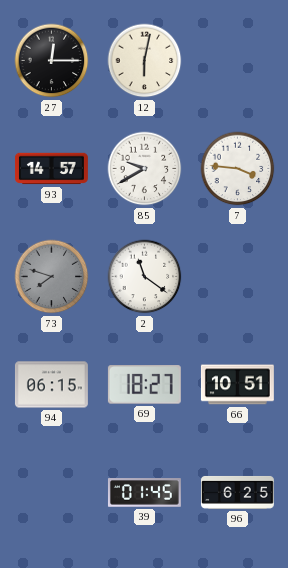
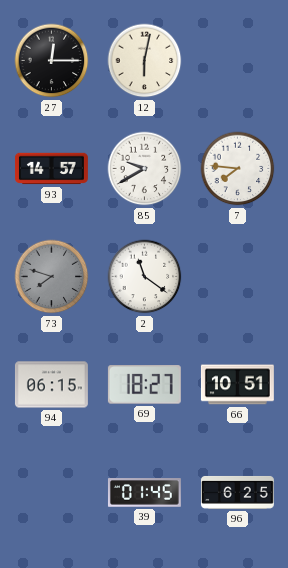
7: 3:46 -> 7:46
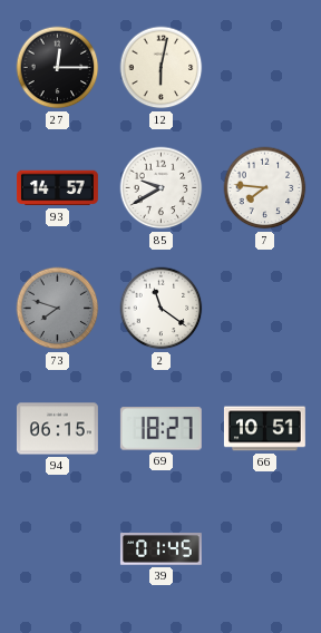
96: 6:25 -> none
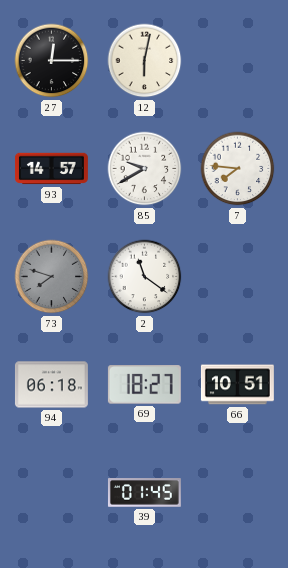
94: 06:15 -> 06:18
